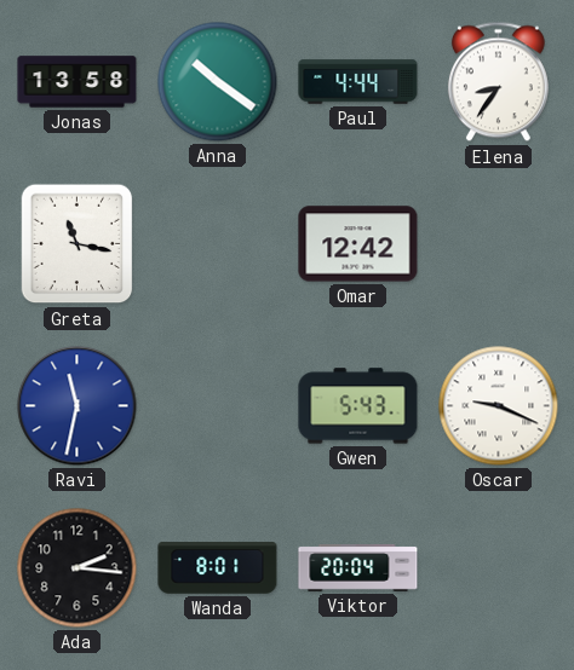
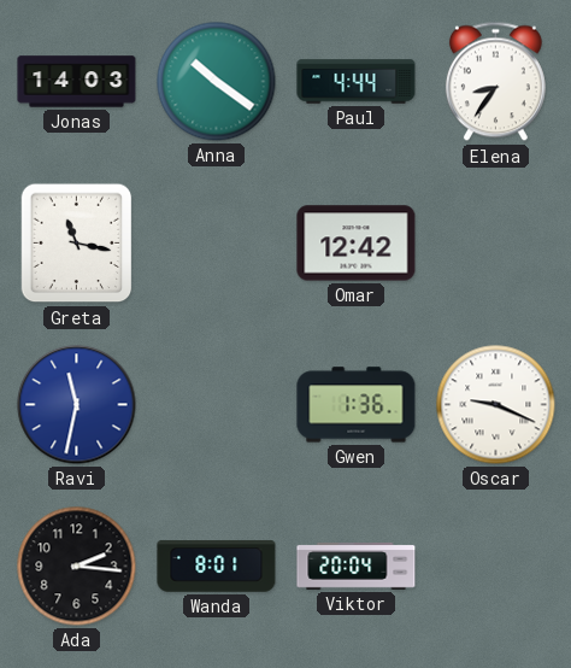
Jonas: 13:58 -> 14:03
Gwen: 5:43 -> 1:36
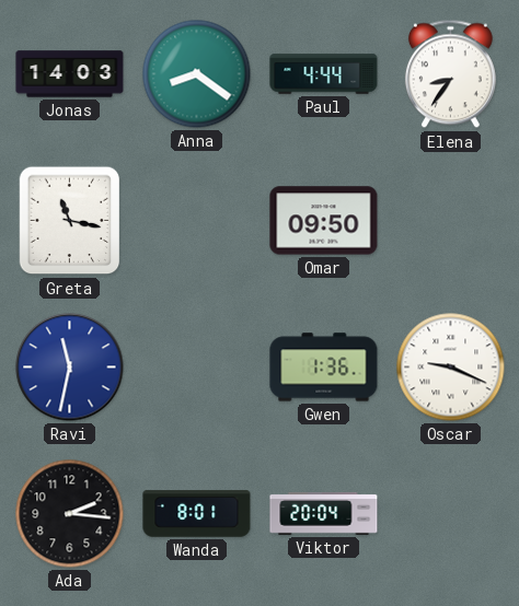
Anna: 10:21 -> 8:21
Omar: 12:42 -> 09:50
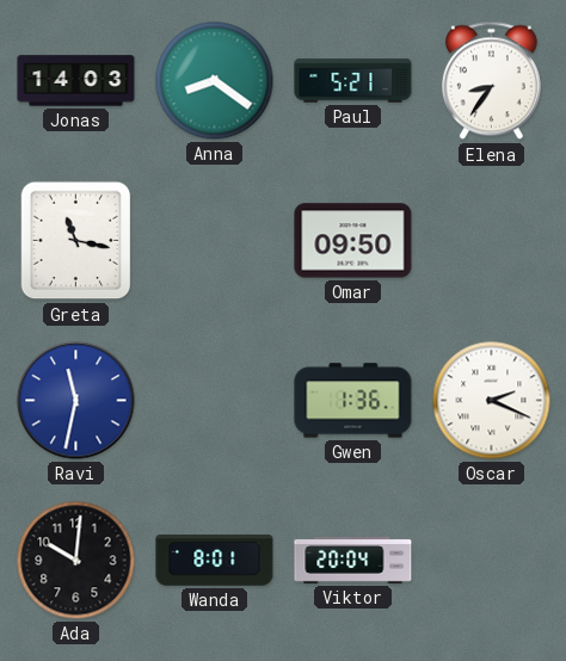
Paul: 4:44 -> 5:21
Oscar: 9:19 -> 2:19
Ada: 2:16 -> 10:01
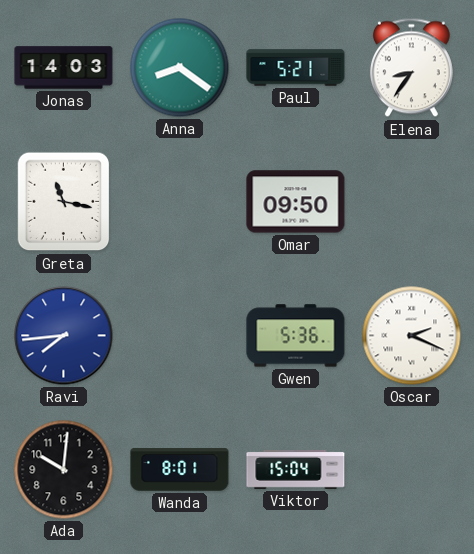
Ravi: 11:32 -> 7:44
Gwen: 1:36 -> 5:36
Viktor: 20:04 -> 15:04
